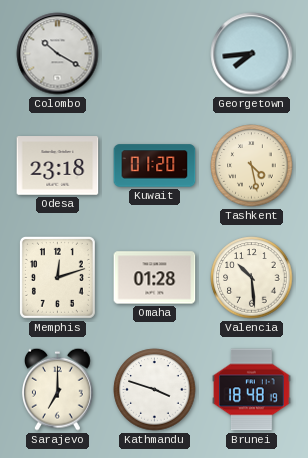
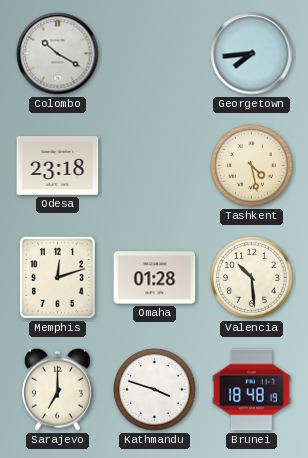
Kuwait: 01:20 -> none
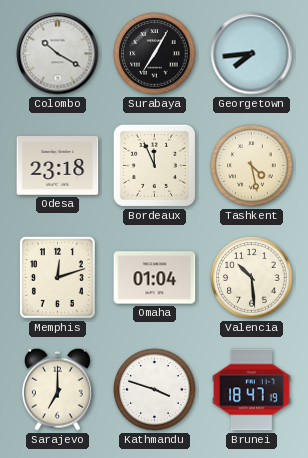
Surabaya: none -> 7:05
Bordeaux: none -> 11:56
Omaha: 01:28 -> 01:04
Brunei: 18:48 -> 18:47
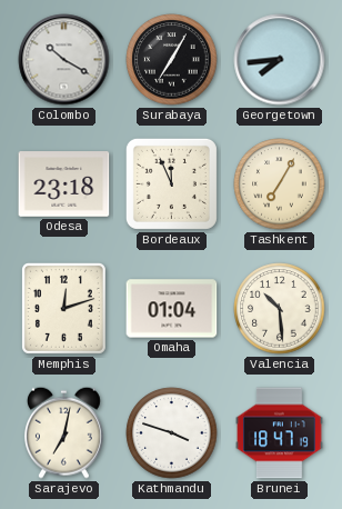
Tashkent: 4:28 -> 7:05
Sarajevo: 7:00 -> 7:02
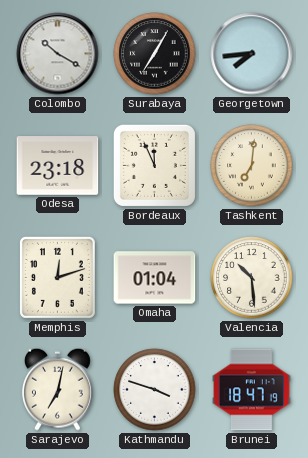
Tashkent: 7:05 -> 7:01
